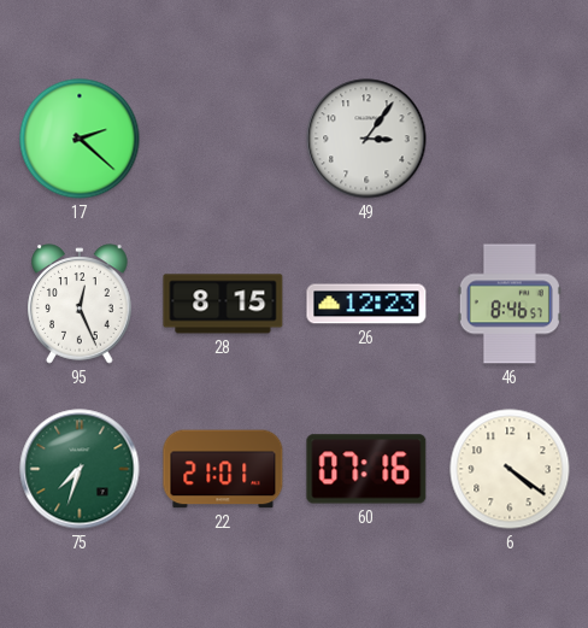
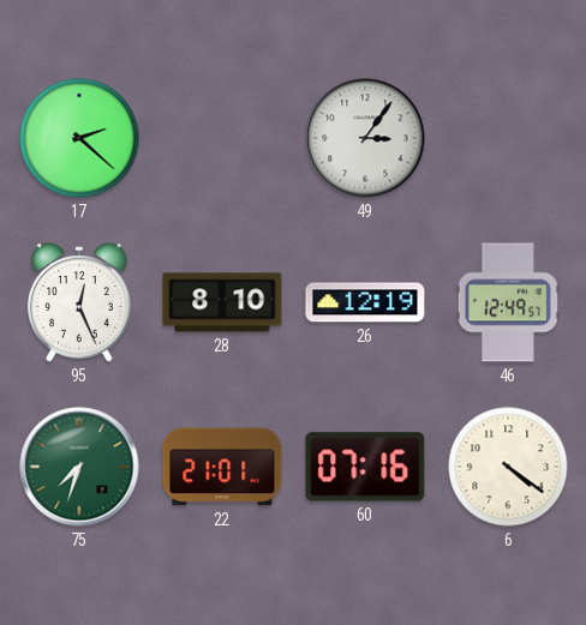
28: 8:15 -> 8:10
26: 12:23 -> 12:19
46: 8:46 -> 12:49
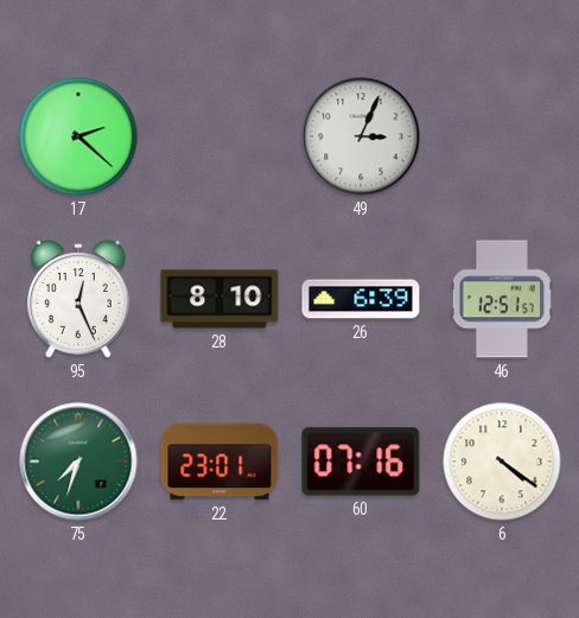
49: 3:06 -> 3:04
26: 12:19 -> 6:39
46: 12:49 -> 12:51
22: 21:01 -> 23:01
